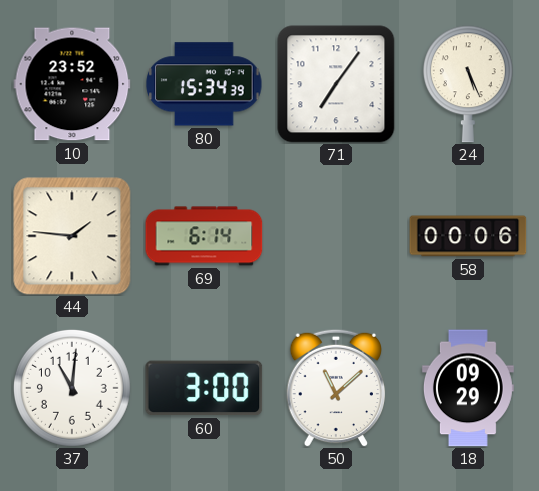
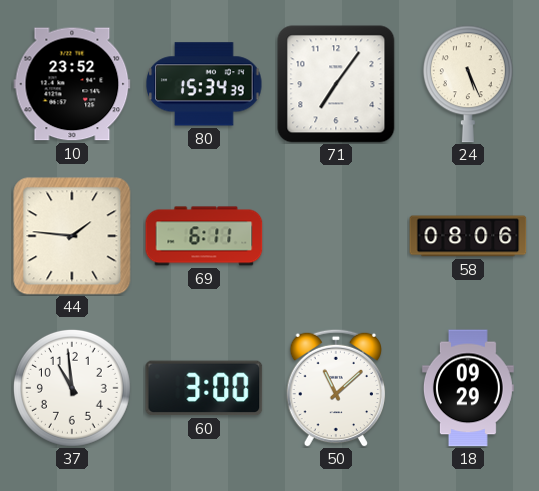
69: 6:14 -> 6:11
58: 00:06 -> 08:06
37: 11:01 -> 10:59
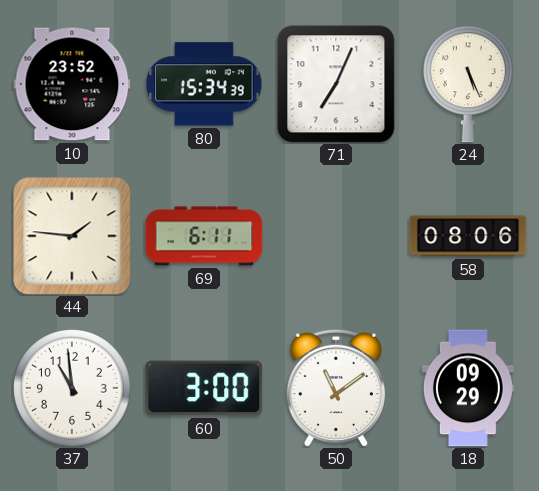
71: 7:06 -> 7:04
50: 11:08 -> 11:09
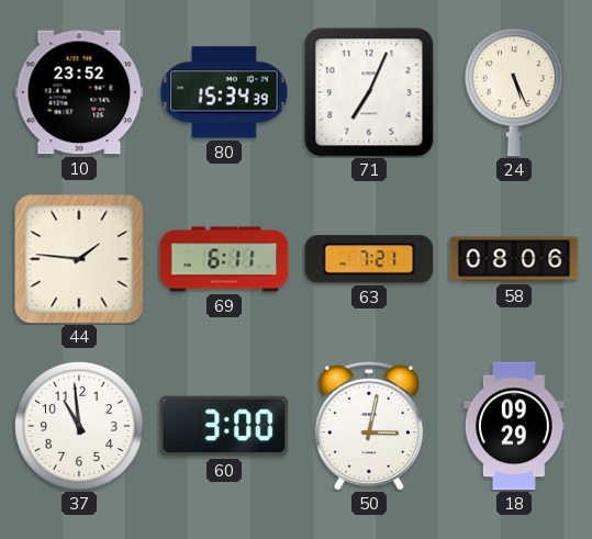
63: none -> 7:21
50: 11:09 -> 3:02
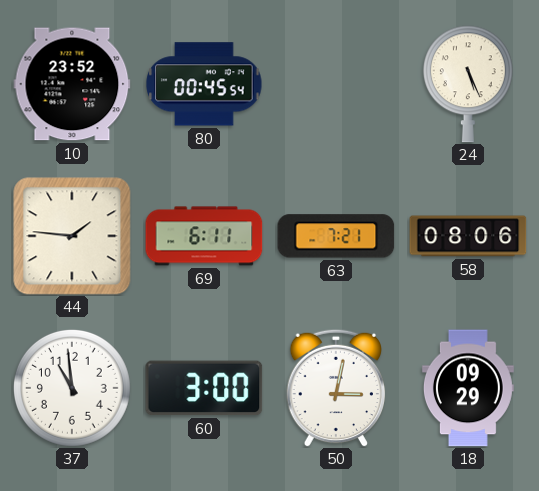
80: 15:34 -> 00:45
71: 7:04 -> none
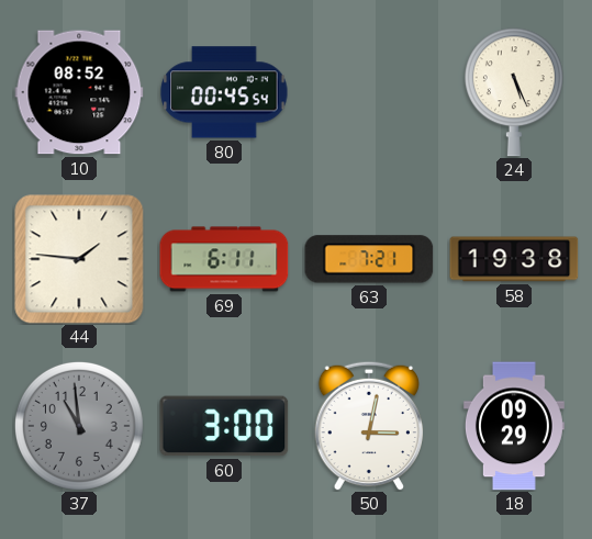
10: 23:52 -> 08:52
58: 08:06 -> 19:38
37 dial: white -> grey
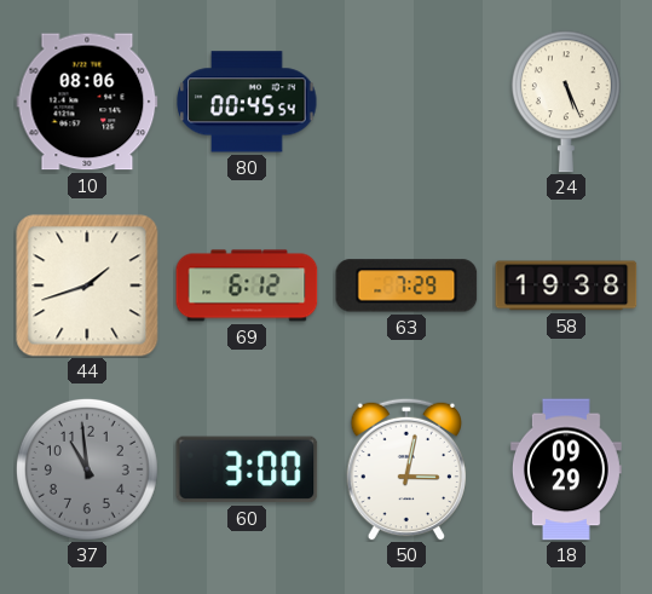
10: 08:52 -> 08:06
44: 1:46 -> 1:42
69: 6:11 -> 6:12
63: 7:21 -> 7:29
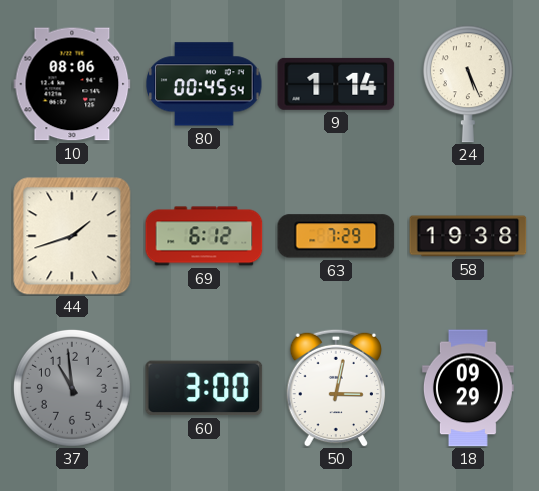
9: none -> 1:14
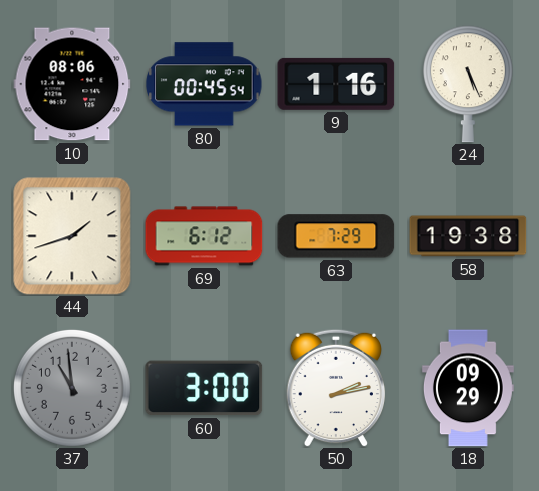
9: 1:14 -> 1:16
50: 3:02 -> 2:13
